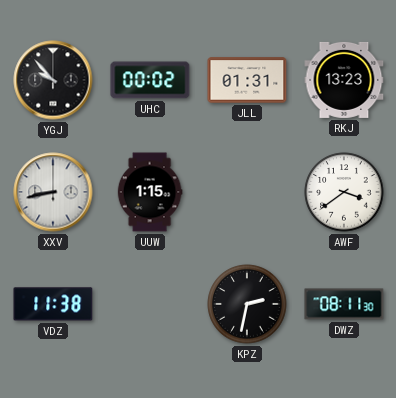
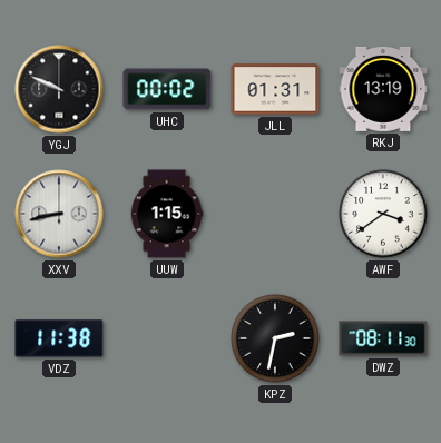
YGJ: 9:53 -> 9:49
RKJ: 13:23 -> 13:19
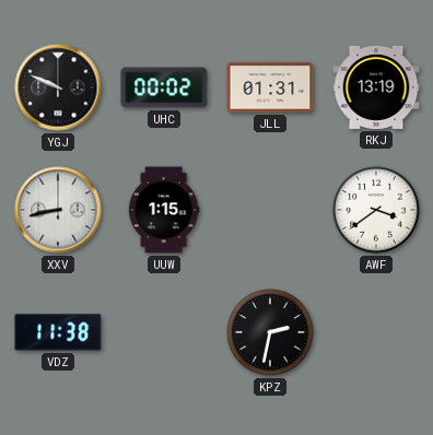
DWZ: 08:11 -> none
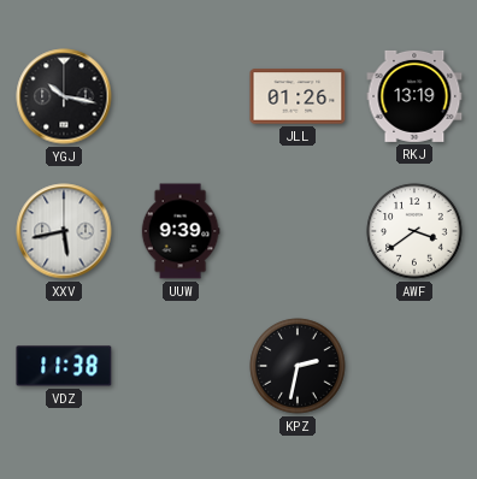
YGJ: 9:49 -> 10:17
UHC: 00:02 -> none
JLL: 01:31 -> 01:26
XXV: 8:43 -> 5:43
UUW: 1:15 -> 9:39
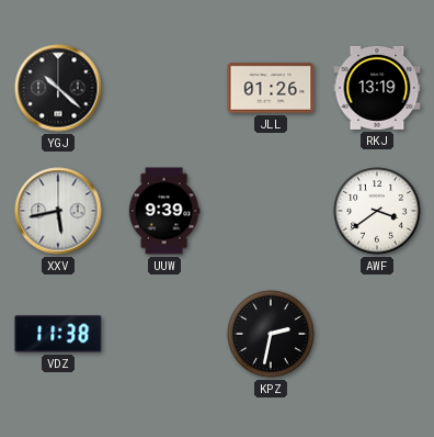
YGJ: 10:17 -> 10:22
